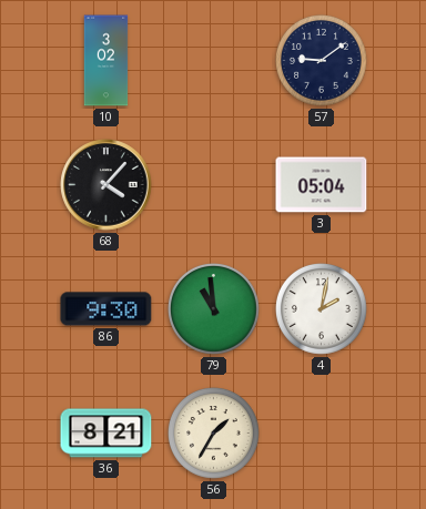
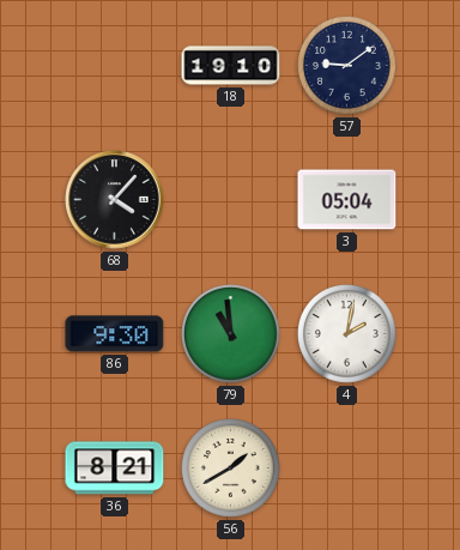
10: 3:02 -> none
18: none -> 19:10
56: 1:35 -> 1:40
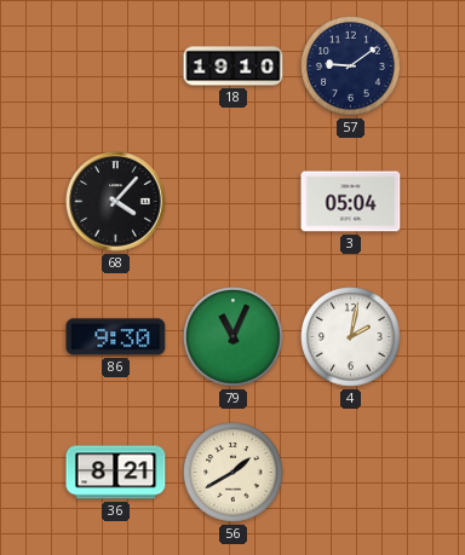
79: 10:59 -> 11:04
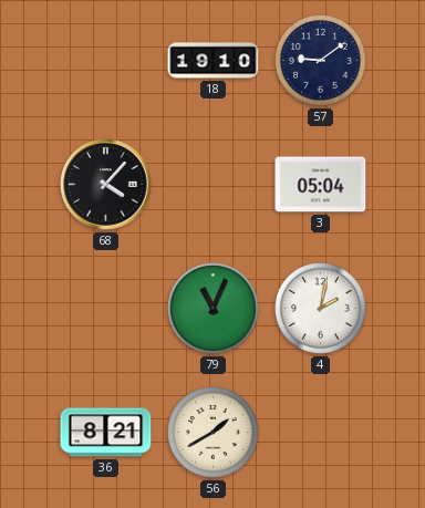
86: 9:30 -> none
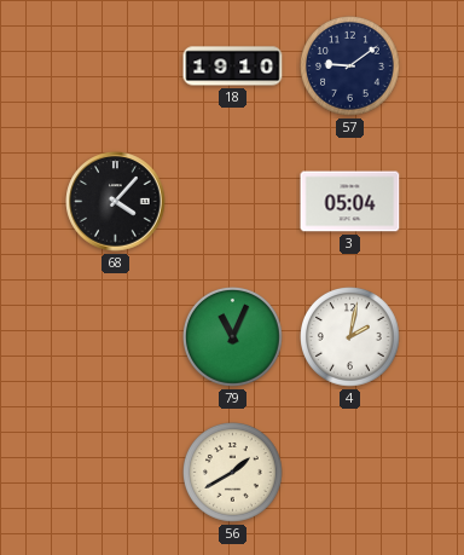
36: 8:21 -> none
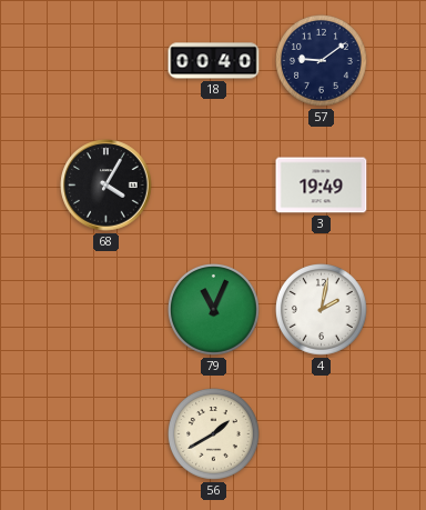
18: 19:10 -> 00:40
68: 4:07 -> 4:05
3: 05:04 -> 19:49
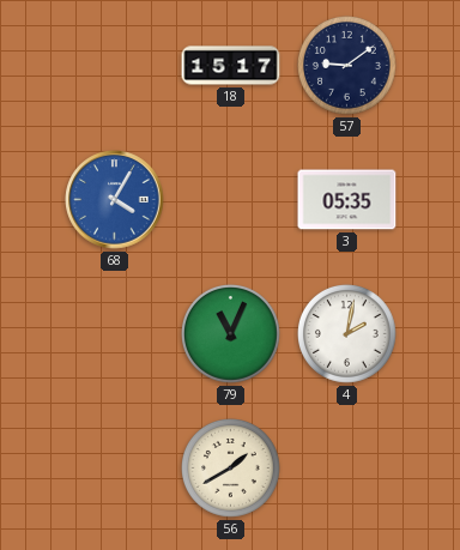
18: 00:40 -> 15:17
68 dial: black -> blue
3: 19:49 -> 05:35
